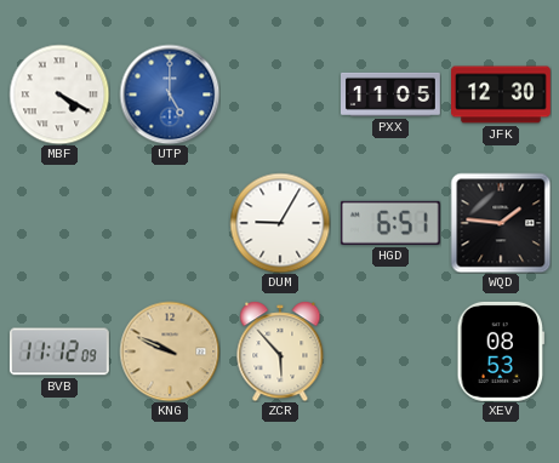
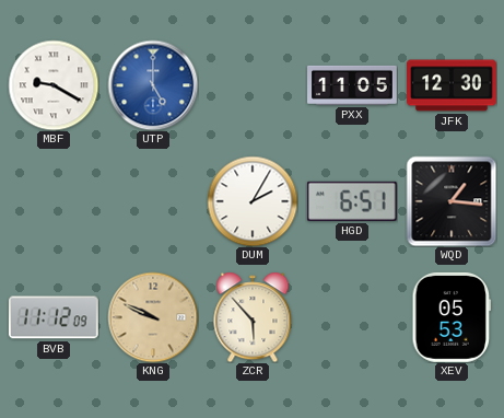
MBF: 4:20 -> 9:20
DUM: 9:05 -> 2:05
WQD: 1:46 -> 1:16
XEV: 08:53 -> 05:53
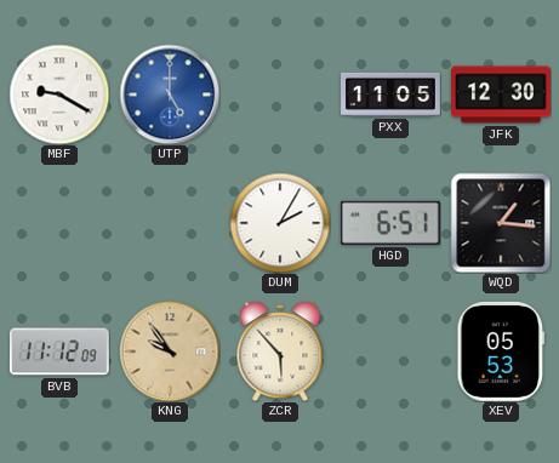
KNG: 9:49 -> 9:54
